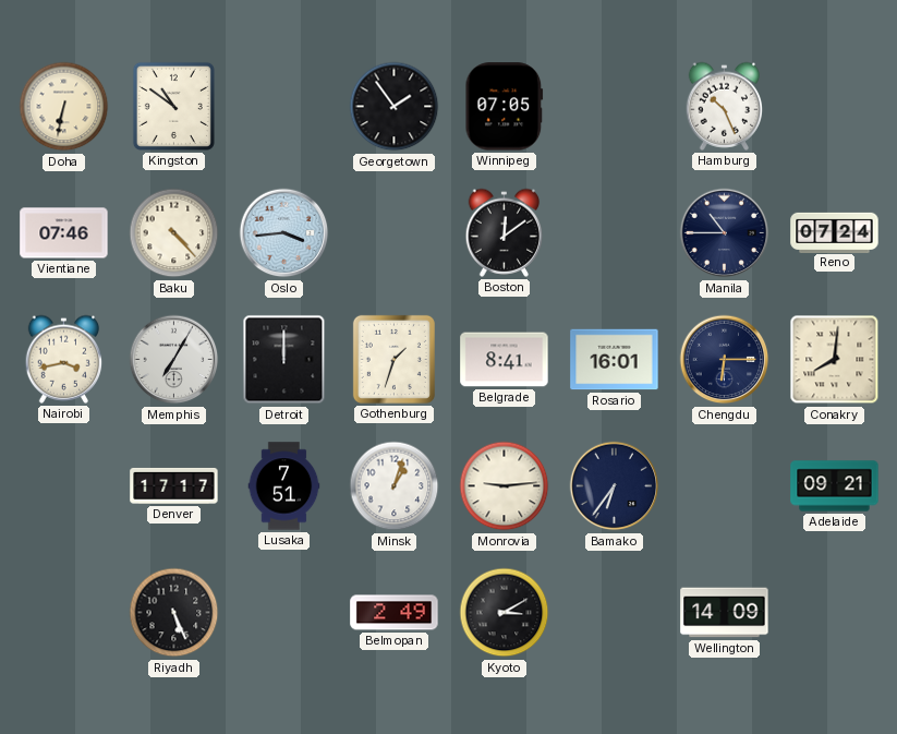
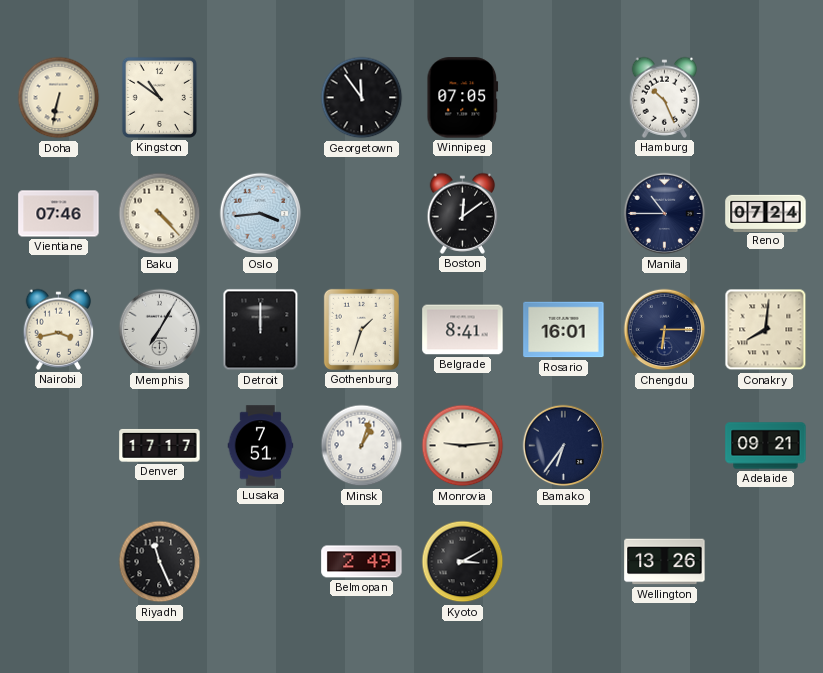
Georgetown: 1:54 -> 11:54
Riyadh: 5:26 -> 11:26
Wellington: 14:09 -> 13:26
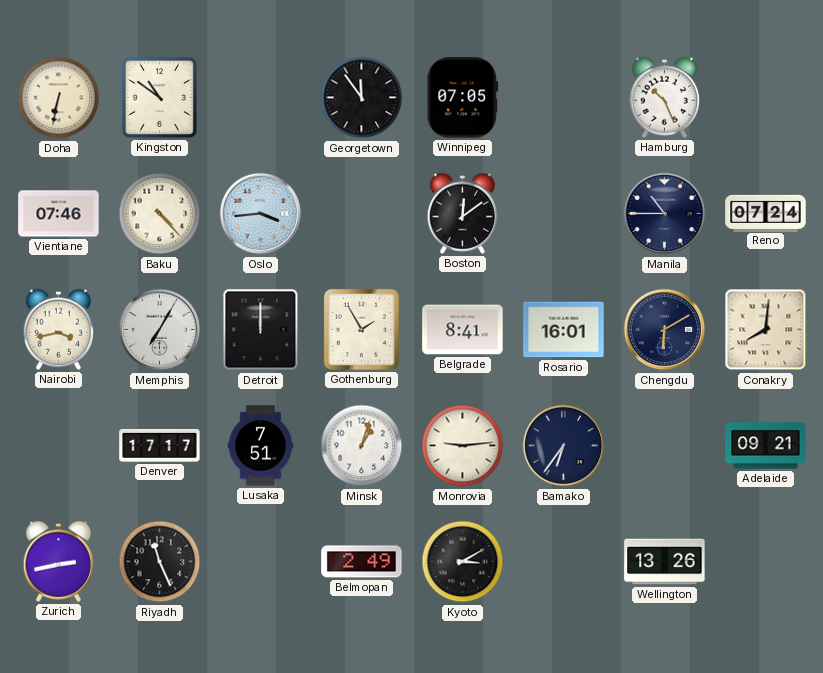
Gothenburg: 1:33 -> 1:55
Chengdu: 6:15 -> 6:10
Zurich: none -> 2:43
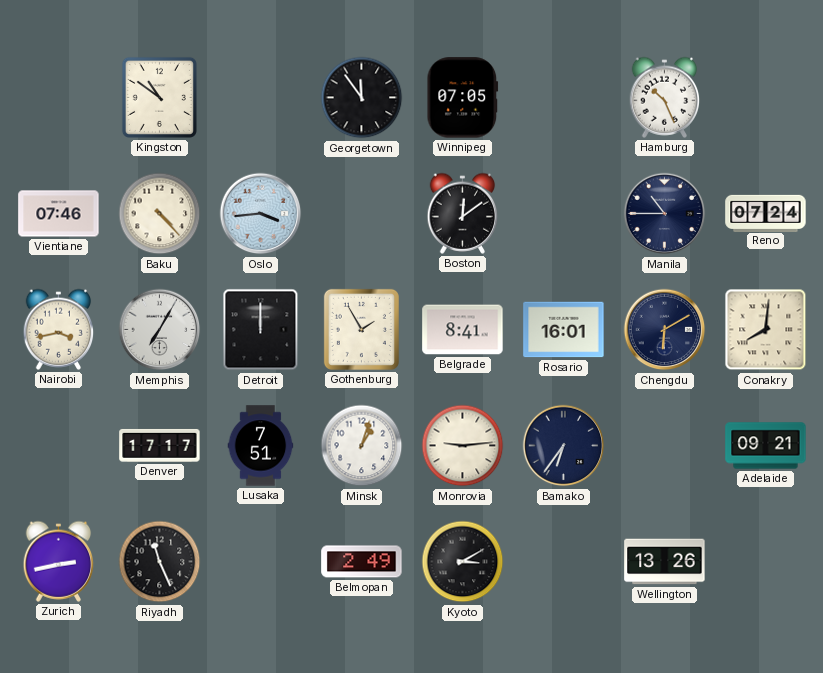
Doha: 6:32 -> none
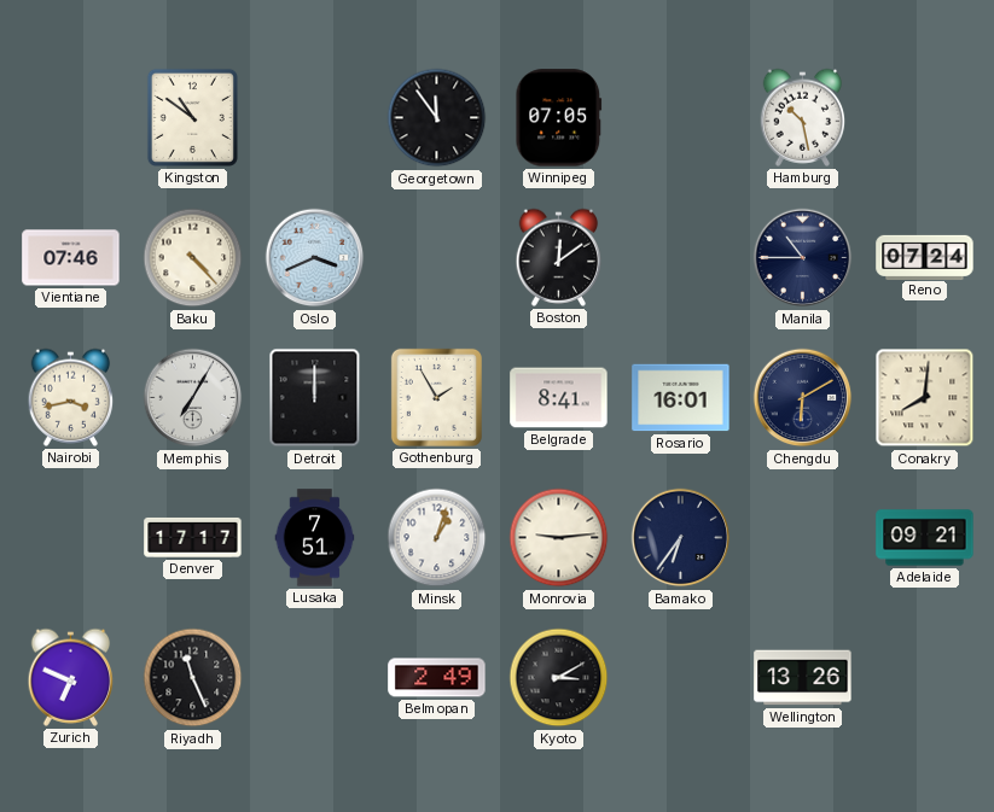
Hamburg: 10:26 -> 10:28
Oslo: 3:44 -> 3:41
Zurich: 2:43 -> 6:49
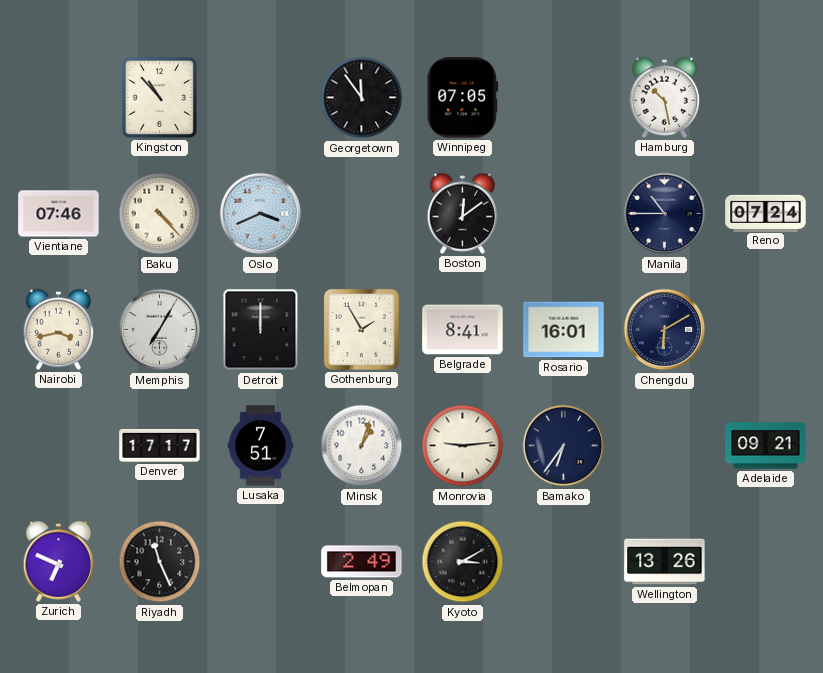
Kingston: 10:51 -> 10:53
Conakry: 8:01 -> none
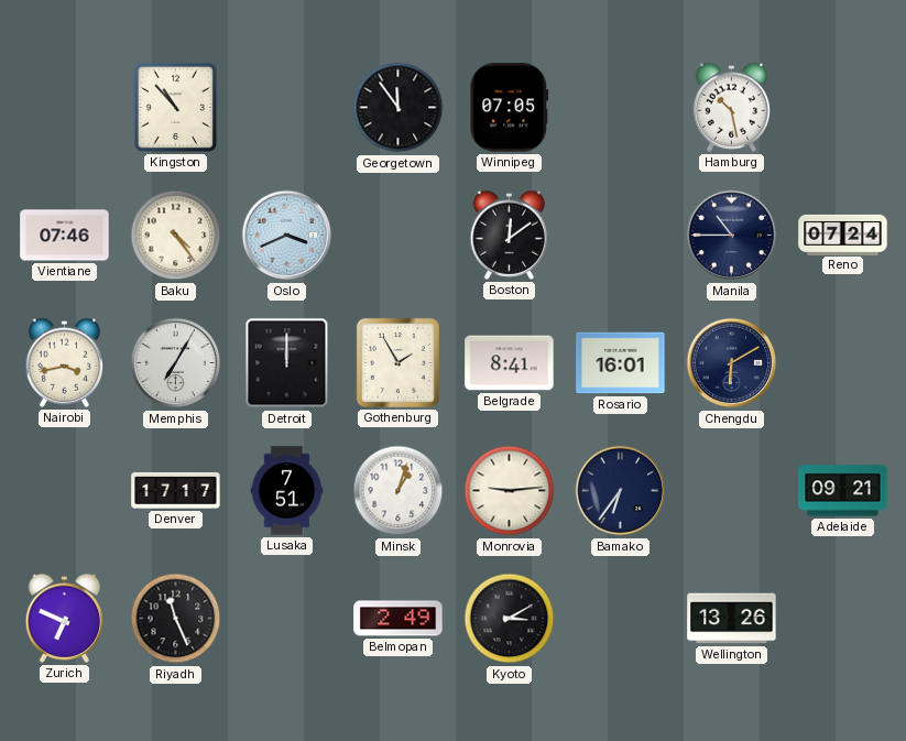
Baku: 4:23 -> 4:24
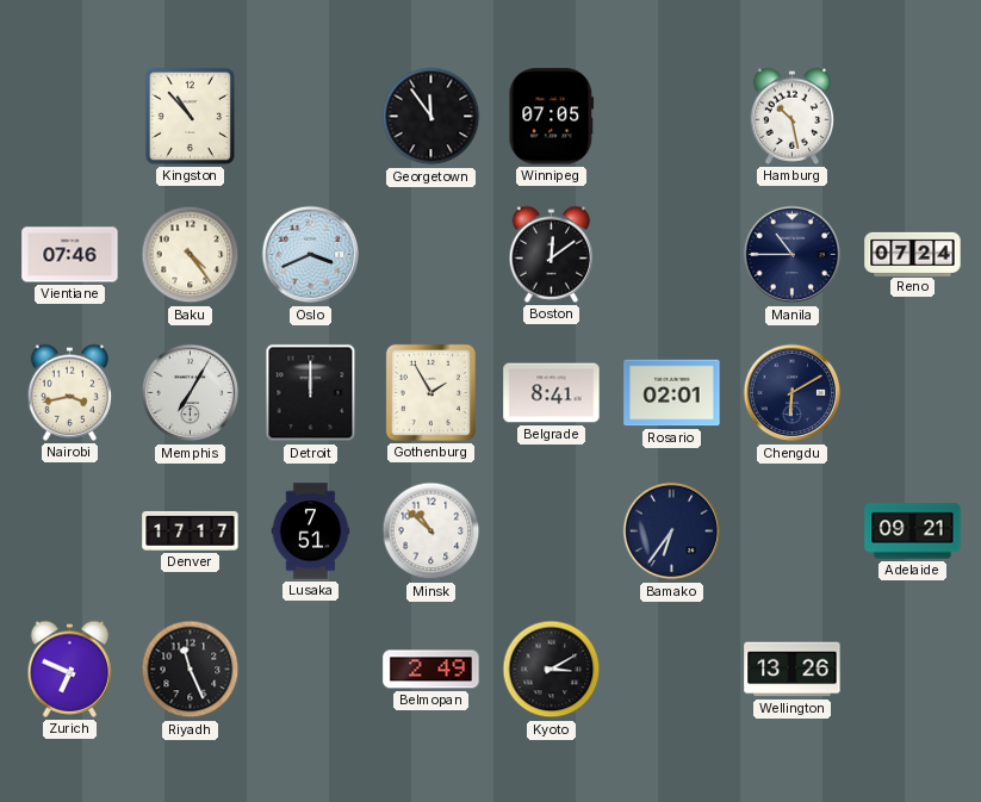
Rosario: 16:01 -> 02:01
Minsk: 1:03 -> 10:52
Monrovia: 9:14 -> none
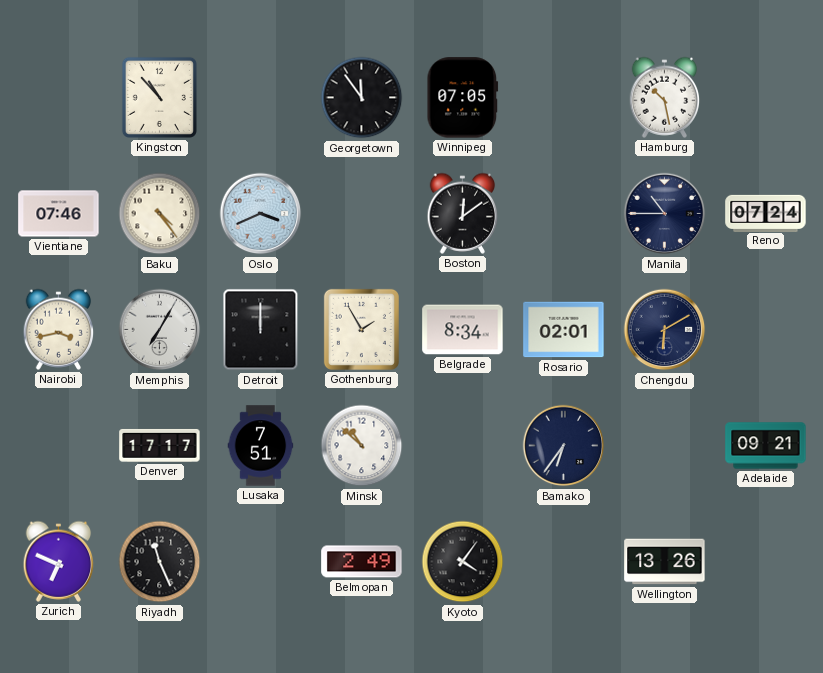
Belgrade: 8:41 -> 8:34
Kyoto: 3:10 -> 4:06
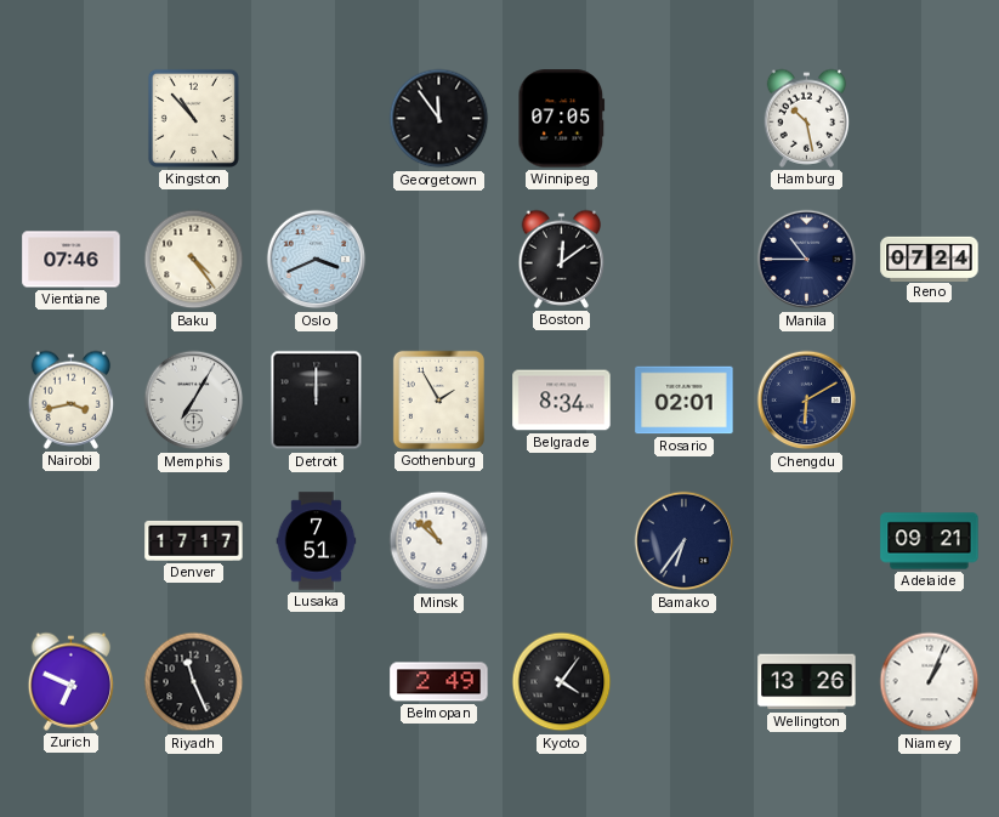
Niamey: none -> 1:04
